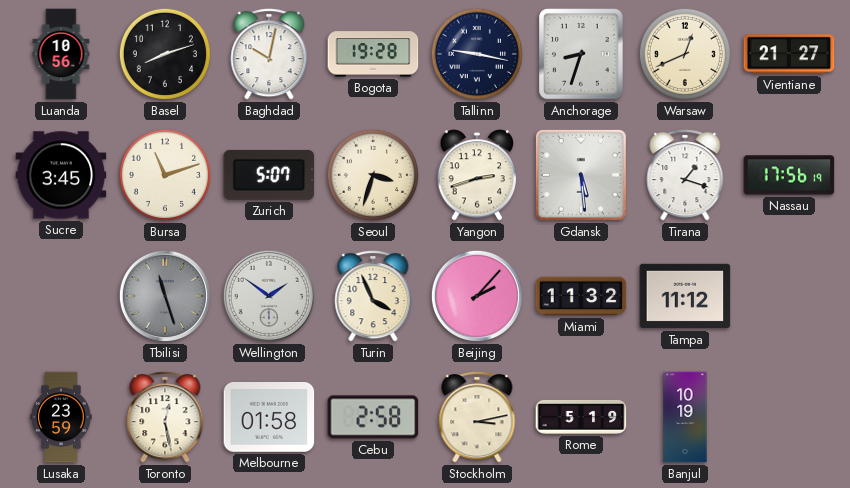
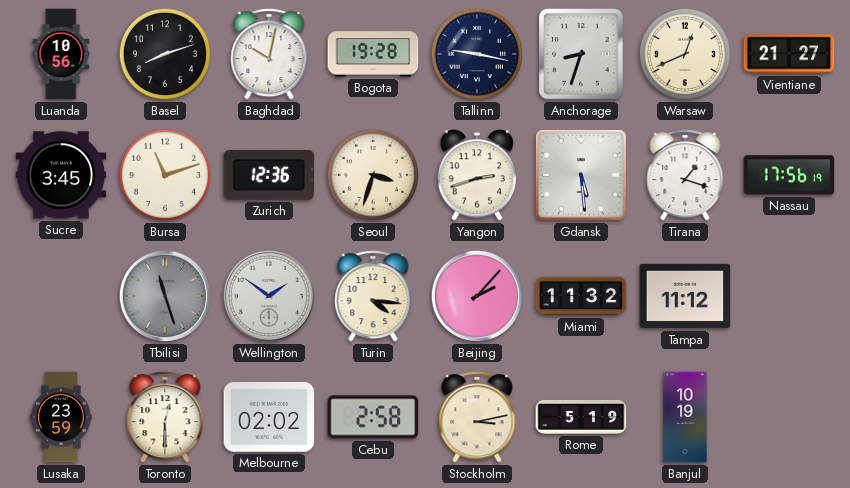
Zurich: 5:07 -> 12:36
Turin: 3:56 -> 4:16
Toronto: 12:28 -> 12:30
Melbourne: 01:58 -> 02:02
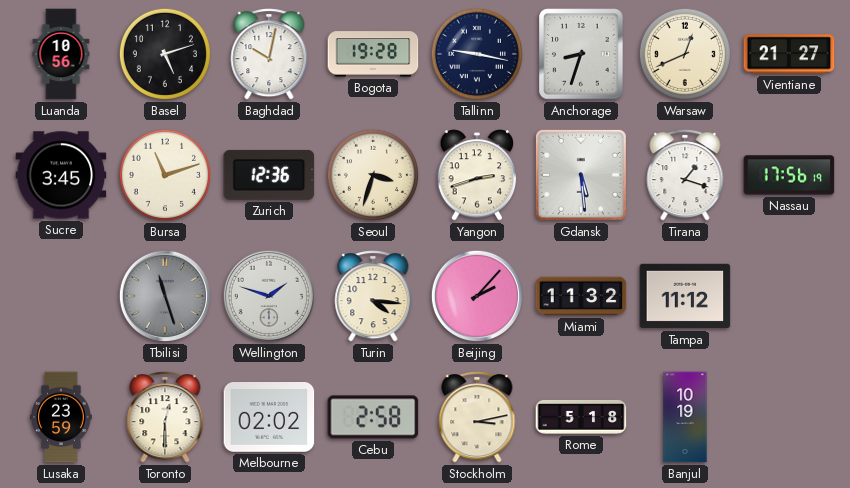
Basel: 8:12 -> 5:12
Wellington: 1:51 -> 1:48
Rome: 5:19 -> 5:18
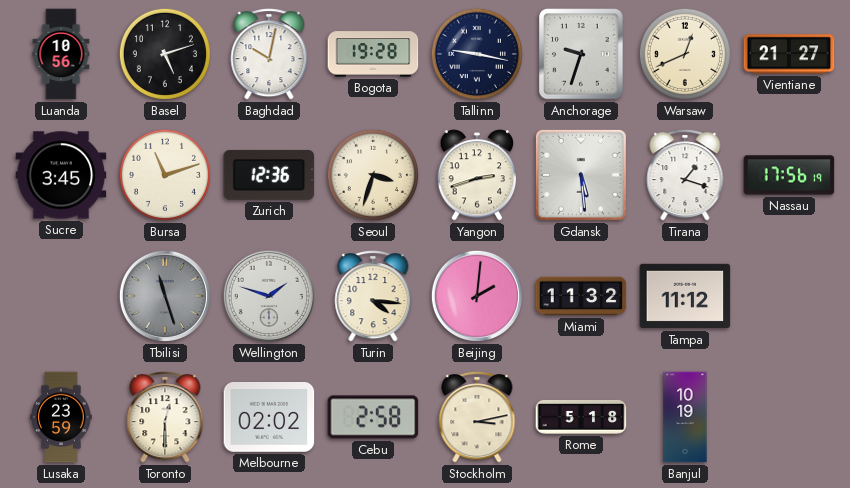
Anchorage: 8:33 -> 9:33
Beijing: 2:07 -> 2:01
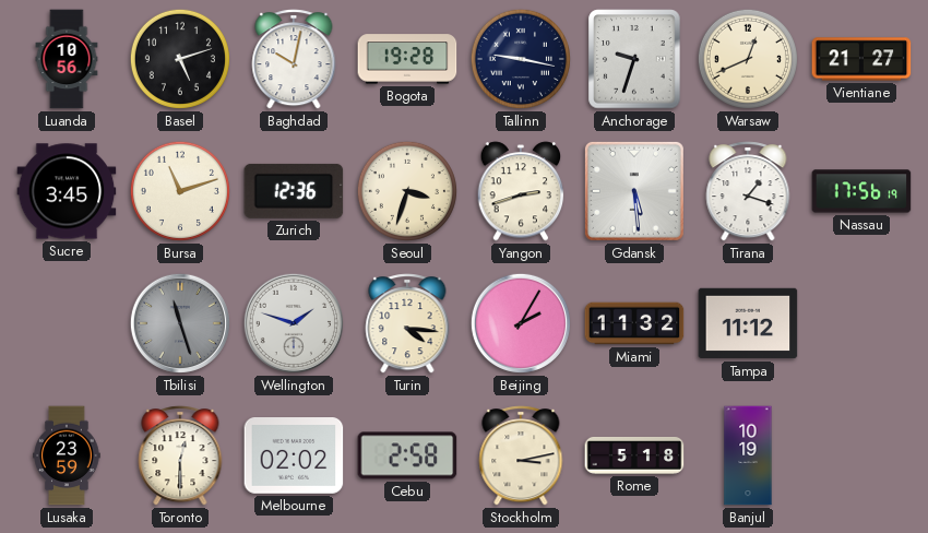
Beijing: 2:01 -> 2:05
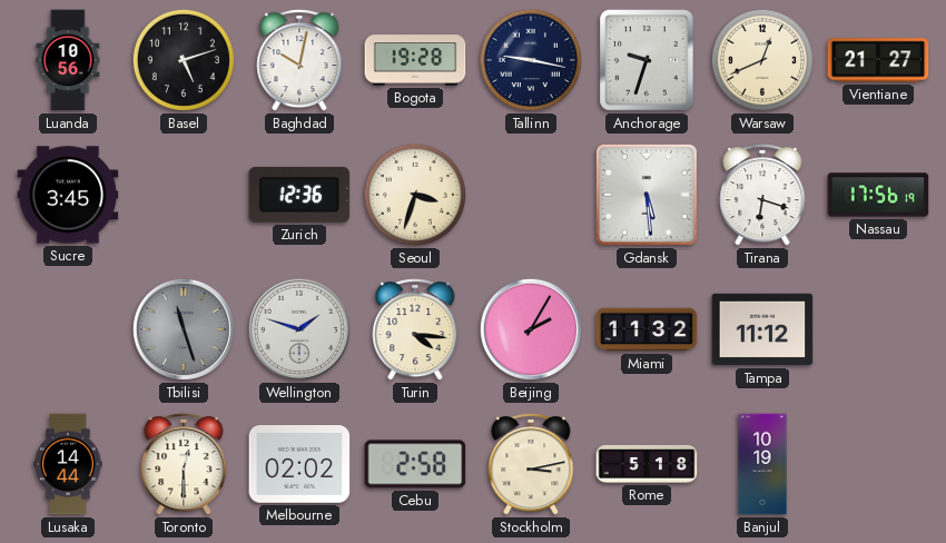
Bursa: 11:12 -> none
Yangon: 2:42 -> none
Tirana: 1:18 -> 6:18
Lusaka: 23:59 -> 14:44
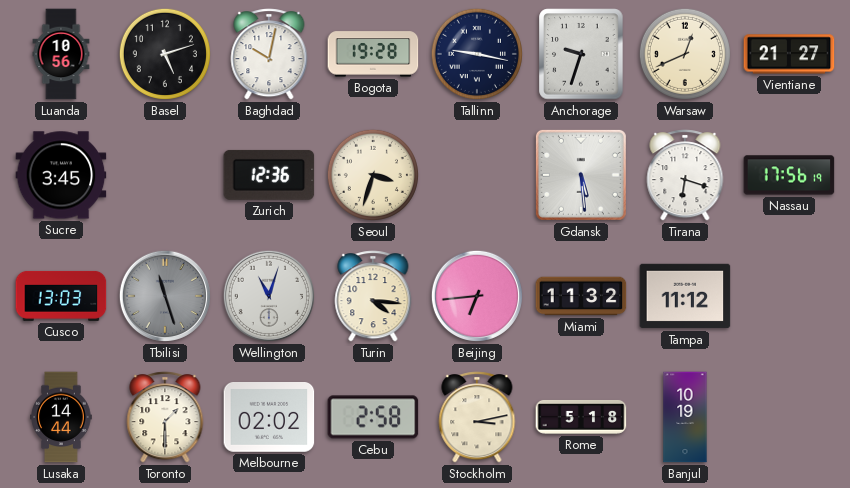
Cusco: none -> 13:03
Wellington: 1:48 -> 11:03
Beijing: 2:05 -> 6:44
Toronto: 12:30 -> 1:30
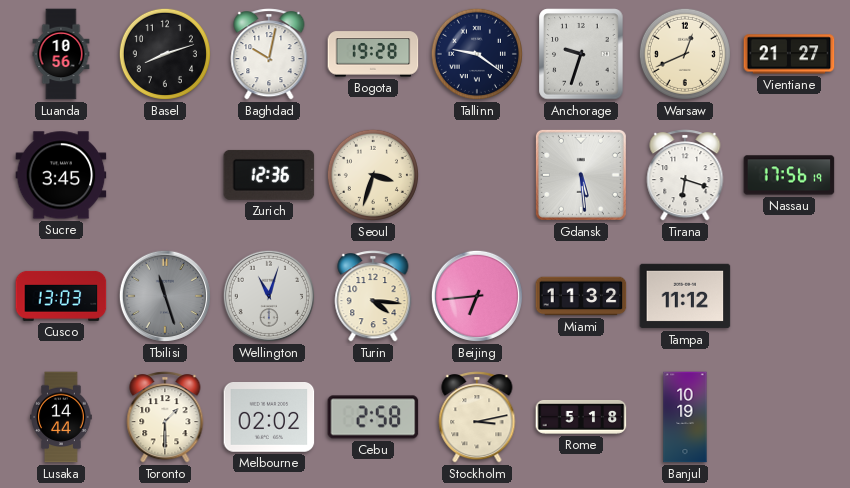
Basel: 5:12 -> 8:12
Tallinn: 9:17 -> 9:21
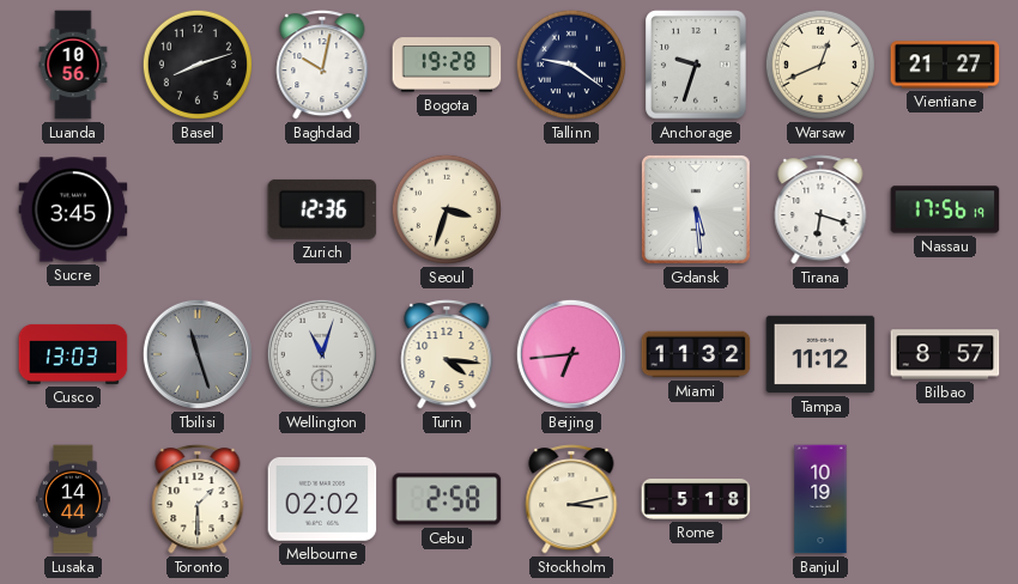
Bilbao: none -> 8:57
